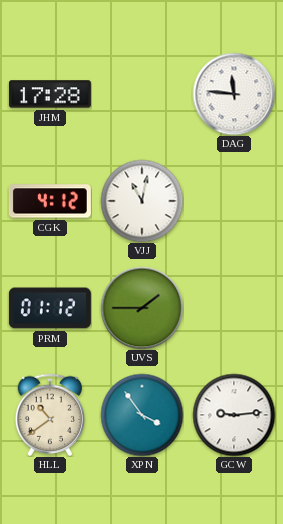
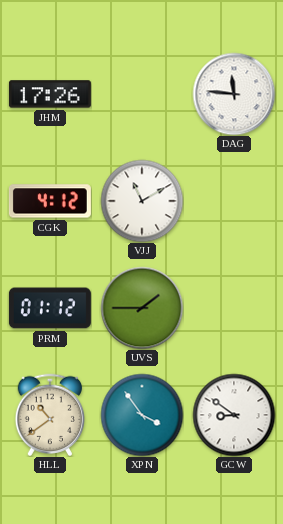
JHM: 17:28 -> 17:26
VJJ: 11:02 -> 11:10
GCW: 9:14 -> 8:51
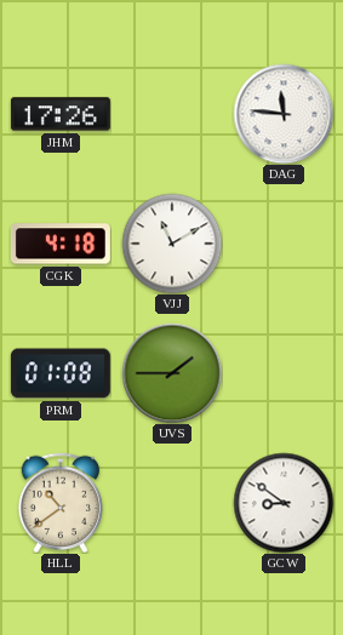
CGK: 4:12 -> 4:18
PRM: 01:12 -> 01:08
XPN: 3:54 -> none
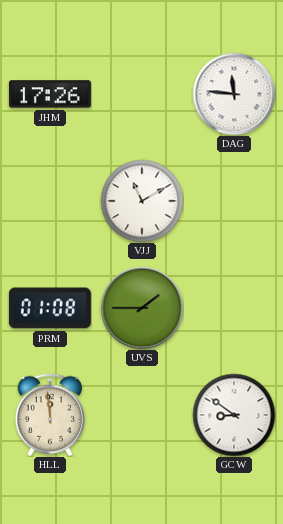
CGK: 4:18 -> none
HLL: 10:39 -> 11:59
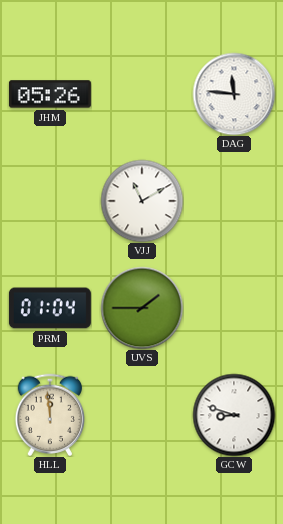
JHM: 17:26 -> 05:26
PRM: 01:08 -> 01:04
GCW: 8:51 -> 8:48
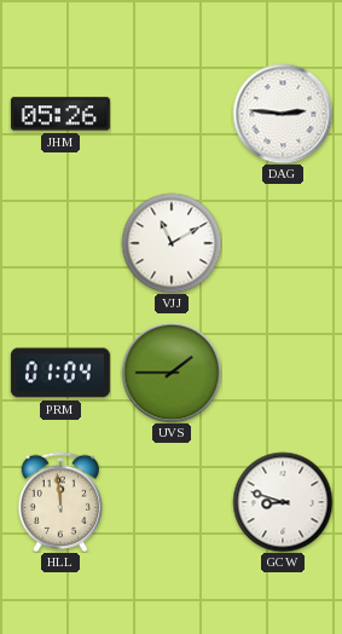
DAG: 11:46 -> 2:46
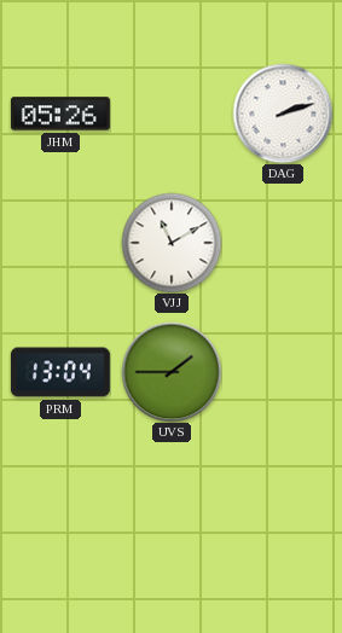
DAG: 2:46 -> 2:12
PRM: 01:04 -> 13:04
HLL: 11:59 -> none
GCW: 8:48 -> none
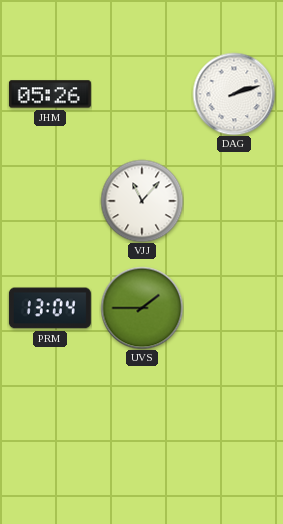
VJJ: 11:10 -> 11:07
